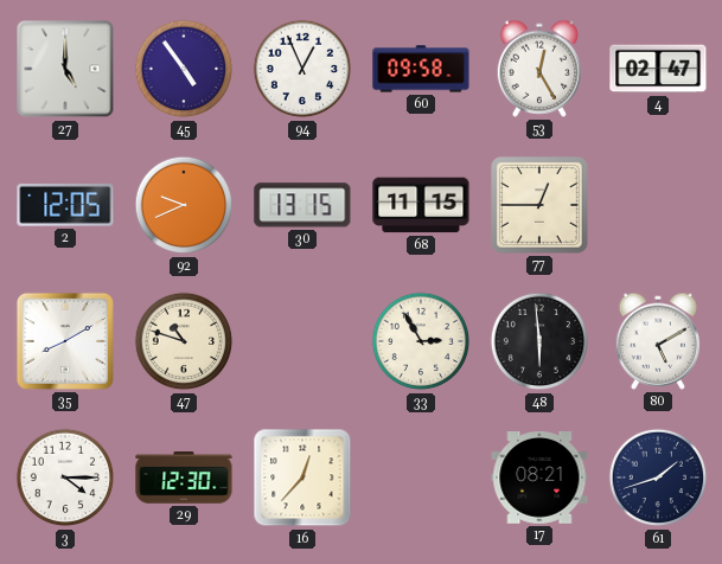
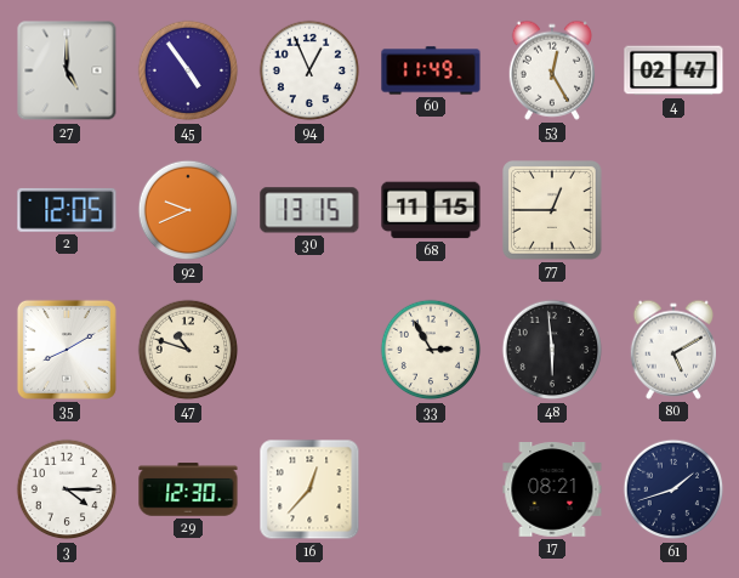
60: 09:58 -> 11:49
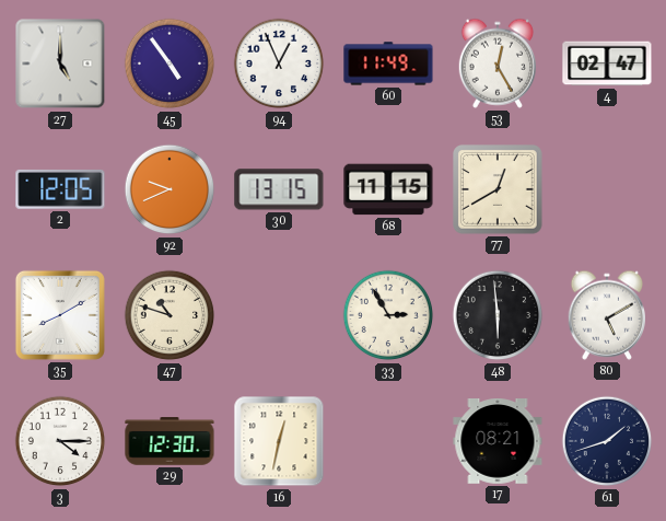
77: 12:45 -> 12:40
16: 12:37 -> 12:32
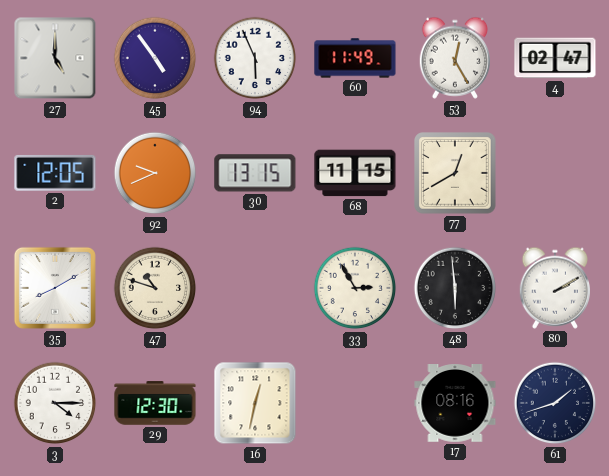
94: 12:56 -> 5:56
80: 5:10 -> 2:10
17: 08:21 -> 08:16
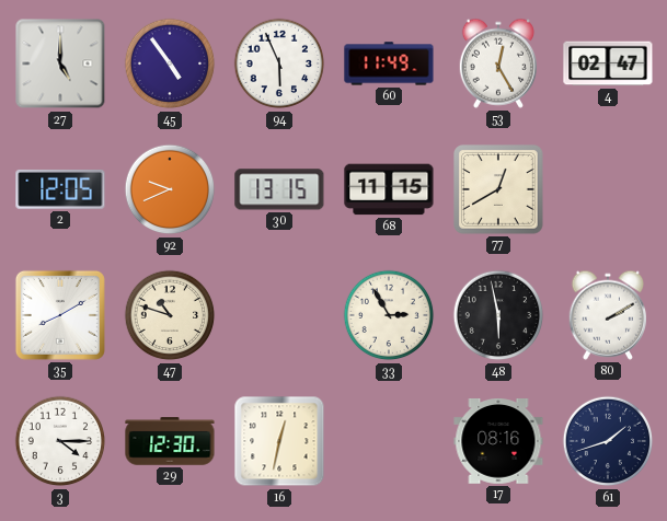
48: 5:59 -> 5:58
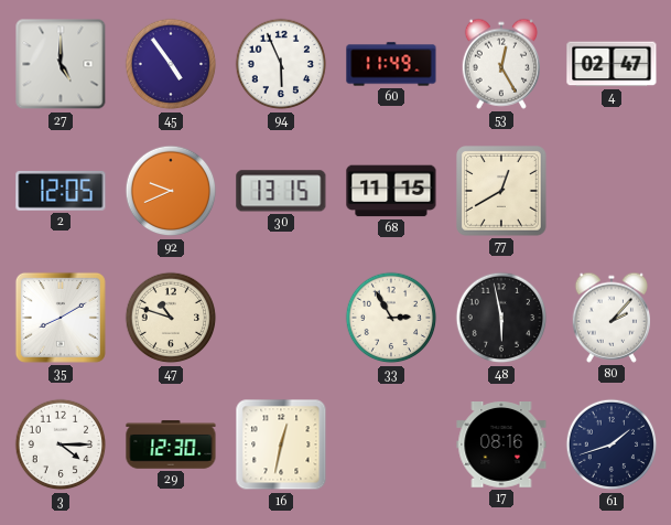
80: 2:10 -> 2:07
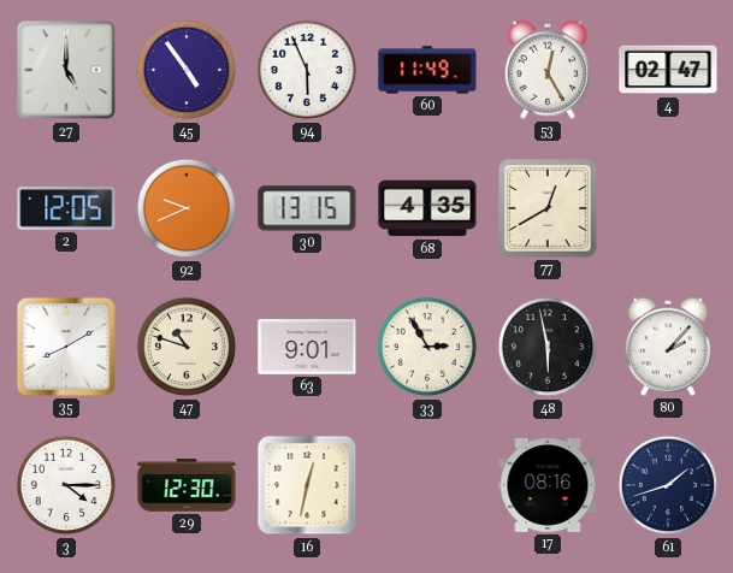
68: 11:15 -> 4:35
63: none -> 9:01
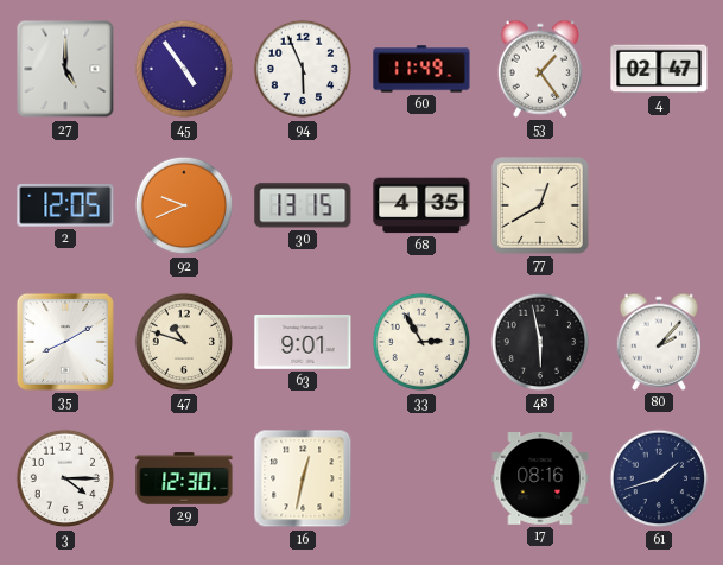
53: 12:25 -> 1:24
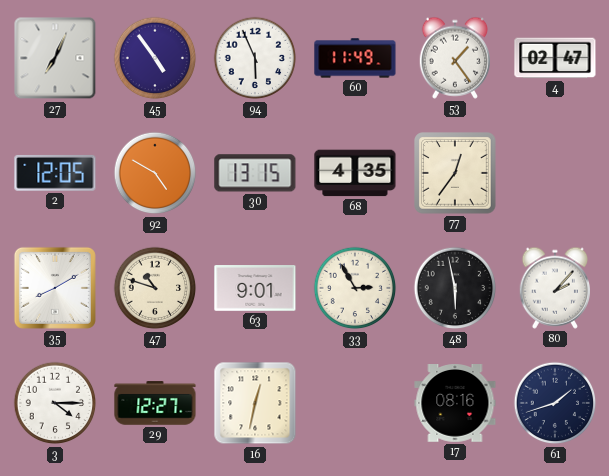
27: 5:00 -> 7:04
92: 9:41 -> 4:50
77: 12:40 -> 12:36
29: 12:30 -> 12:27
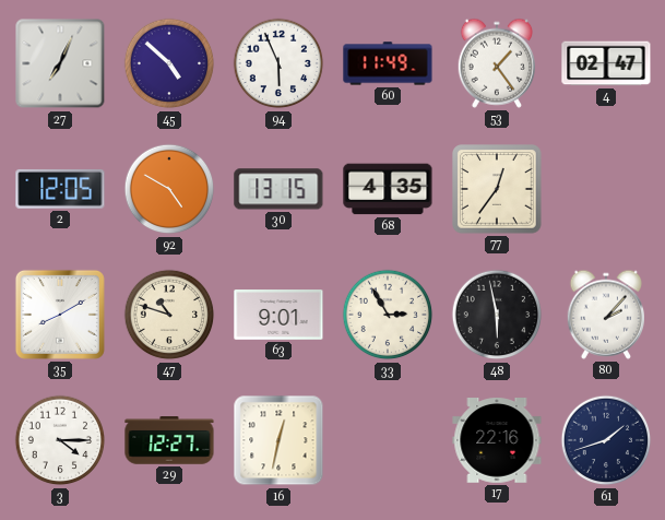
45: 4:54 -> 4:52
17: 08:16 -> 22:16
